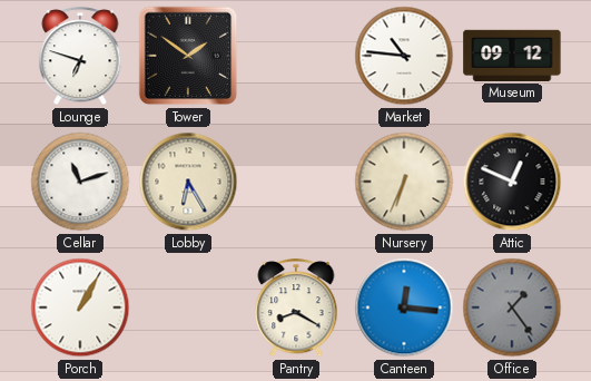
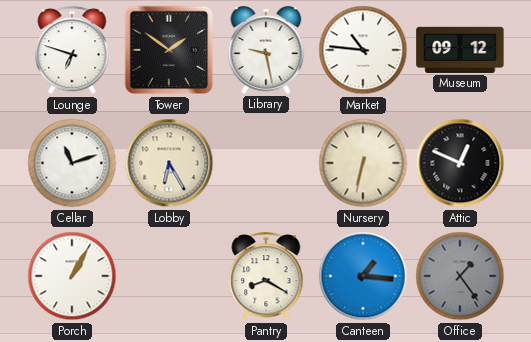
Library: none -> 9:28
Nursery: 6:34 -> 6:32
Canteen: 12:16 -> 1:16
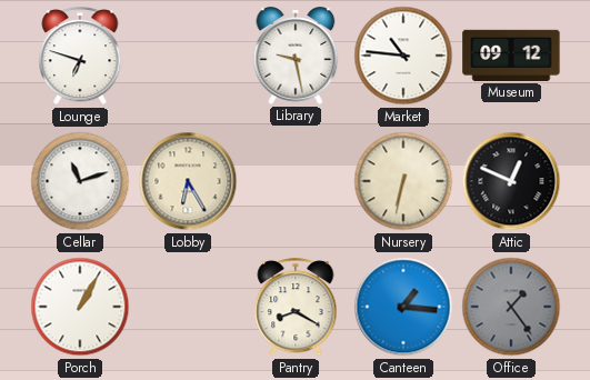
Tower: 1:51 -> none
